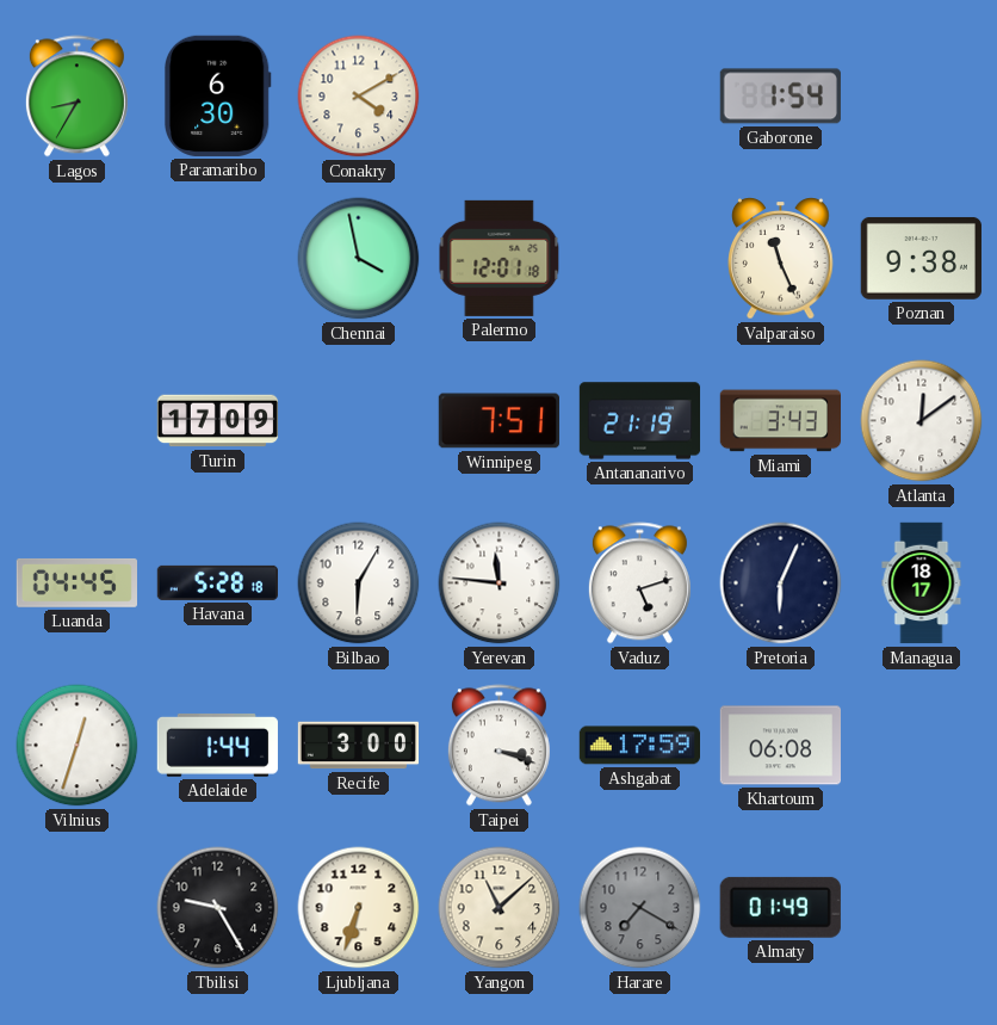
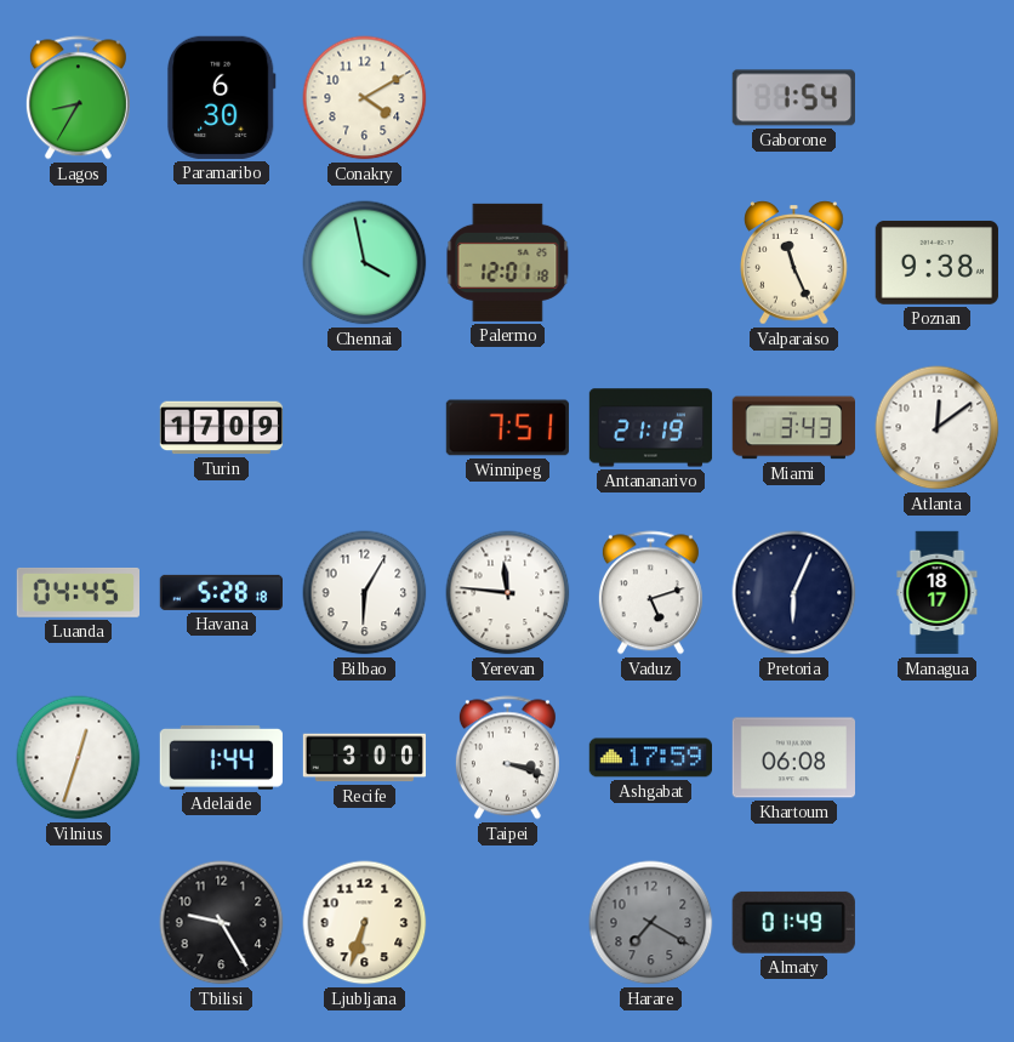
Yangon: 11:08 -> none
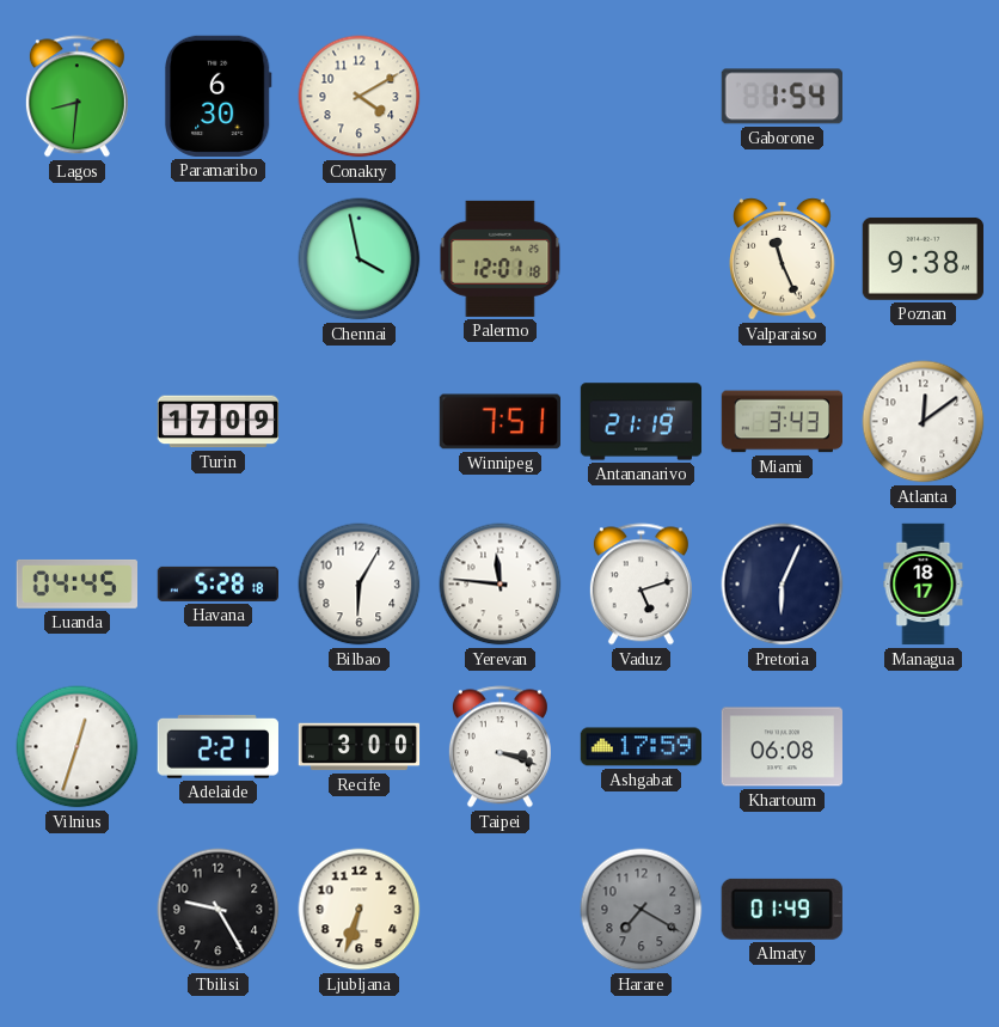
Lagos: 8:35 -> 8:31
Adelaide: 1:44 -> 2:21
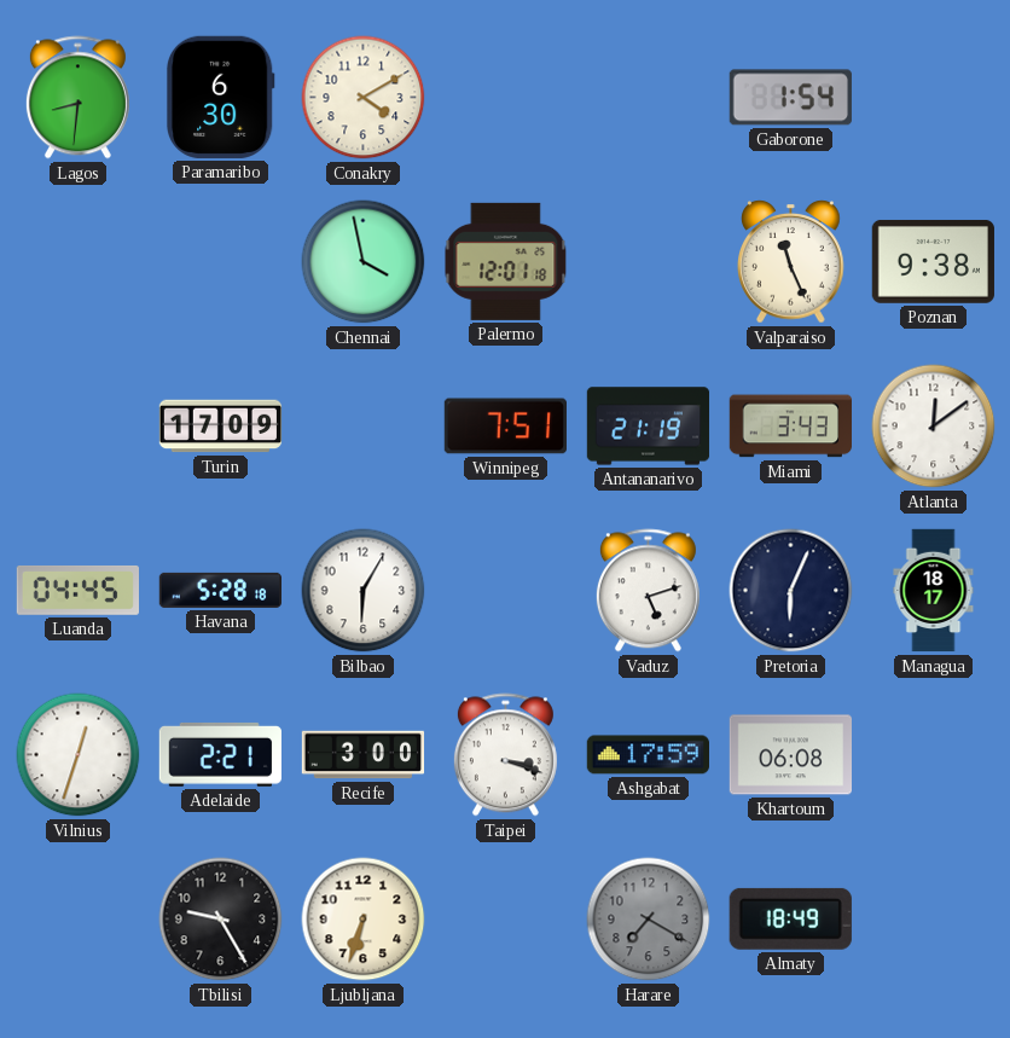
Yerevan: 11:46 -> none
Almaty: 01:49 -> 18:49
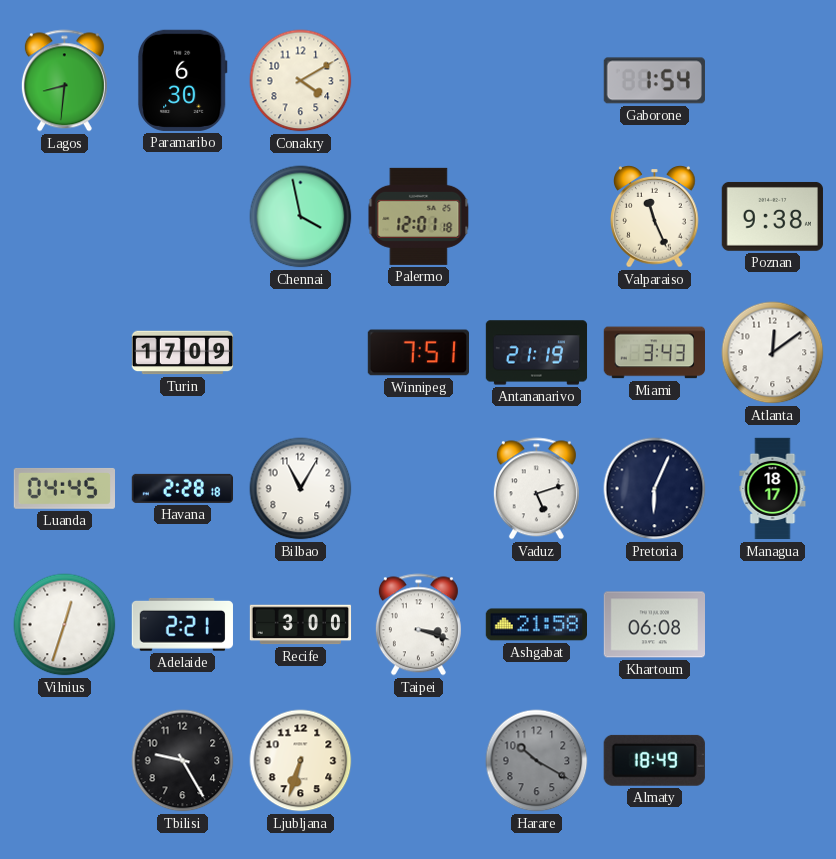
Havana: 5:28 -> 2:28
Bilbao: 6:05 -> 11:05
Ashgabat: 17:59 -> 21:58
Harare: 7:20 -> 10:20
